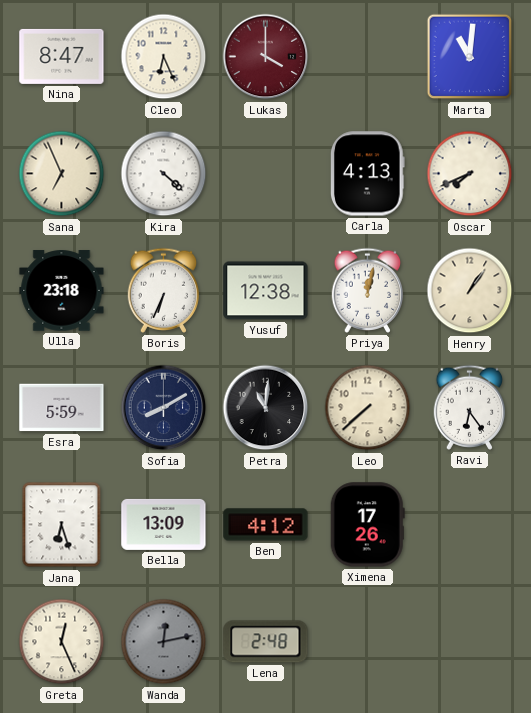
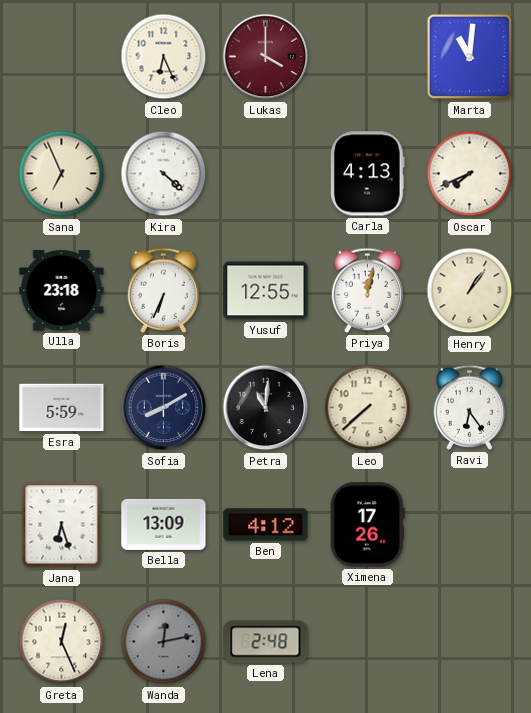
Nina: 8:47 -> none
Yusuf: 12:38 -> 12:55
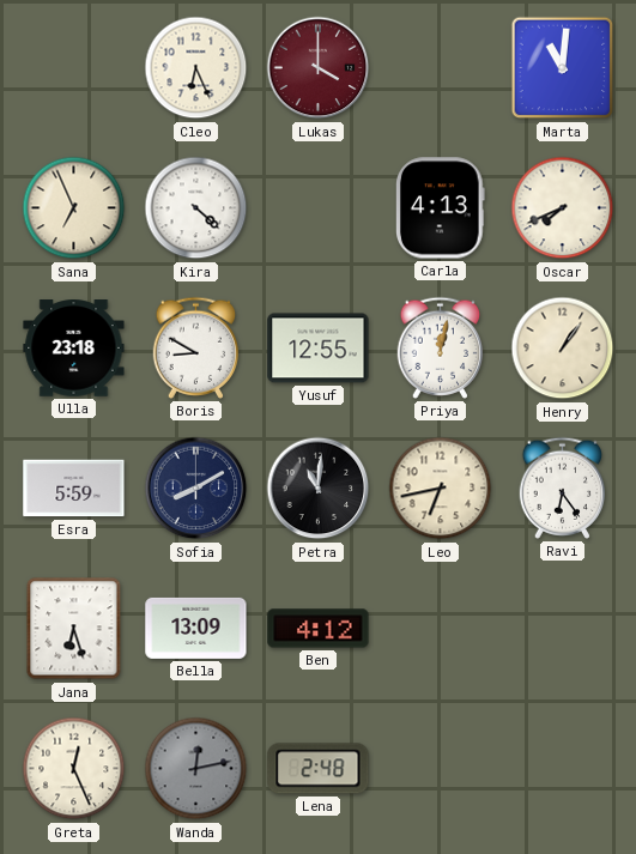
Boris: 6:34 -> 8:50
Leo: 7:38 -> 6:43
Ximena: 17:26 -> none
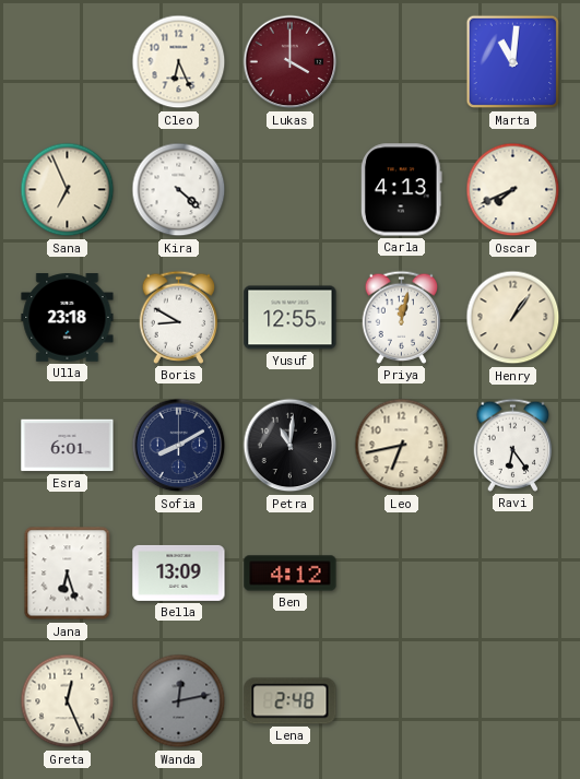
Esra: 5:59 -> 6:01
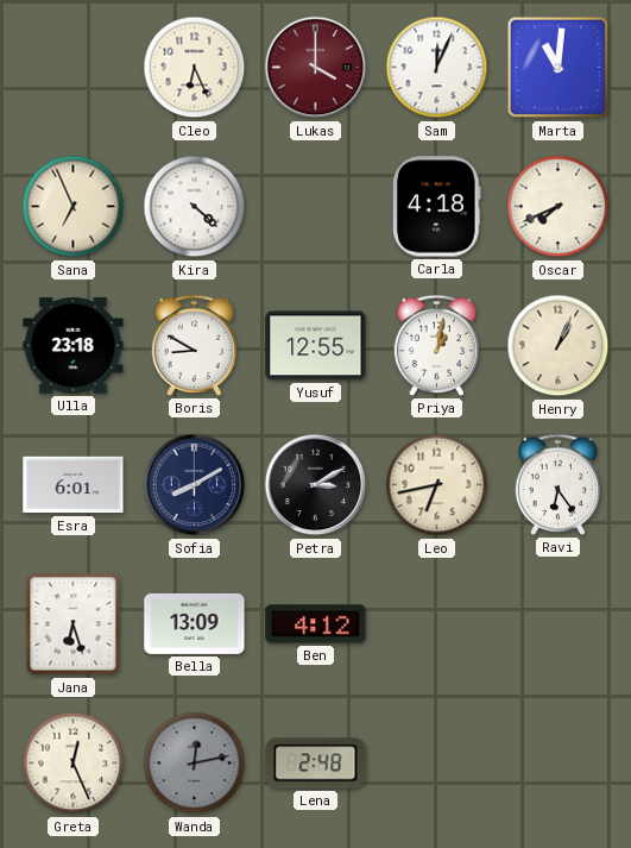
Sam: none -> 12:04
Carla: 4:13 -> 4:18
Priya: 12:02 -> 1:02
Henry: 1:06 -> 1:04
Petra: 11:01 -> 3:10
